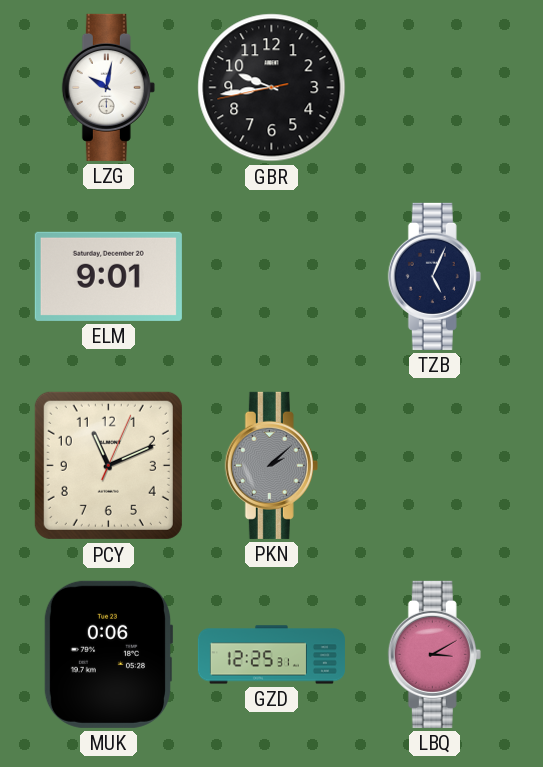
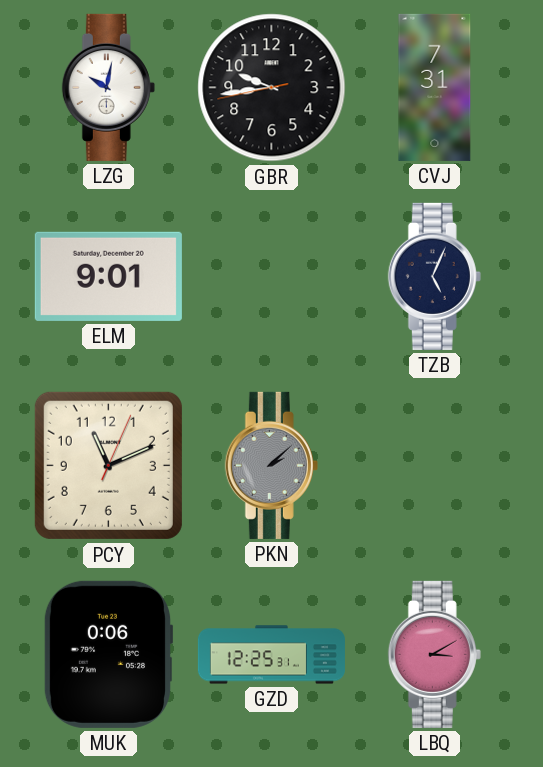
CVJ: none -> 7:31
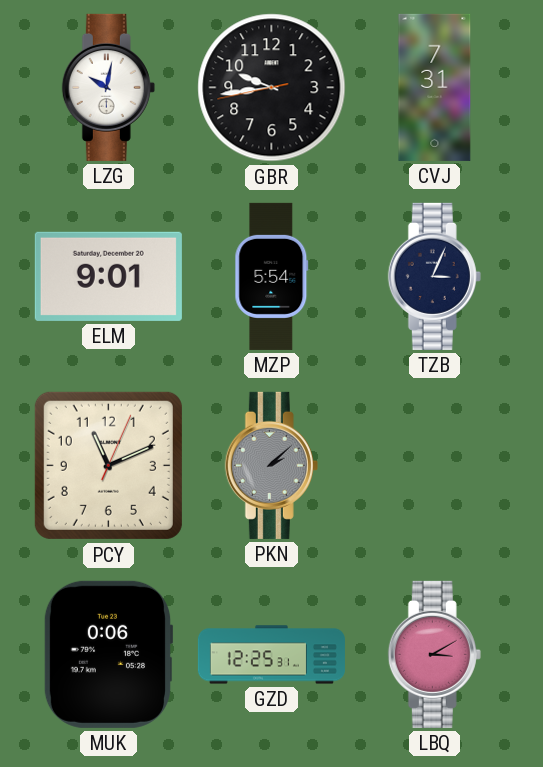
MZP: none -> 5:54
TZB: 5:04 -> 3:04
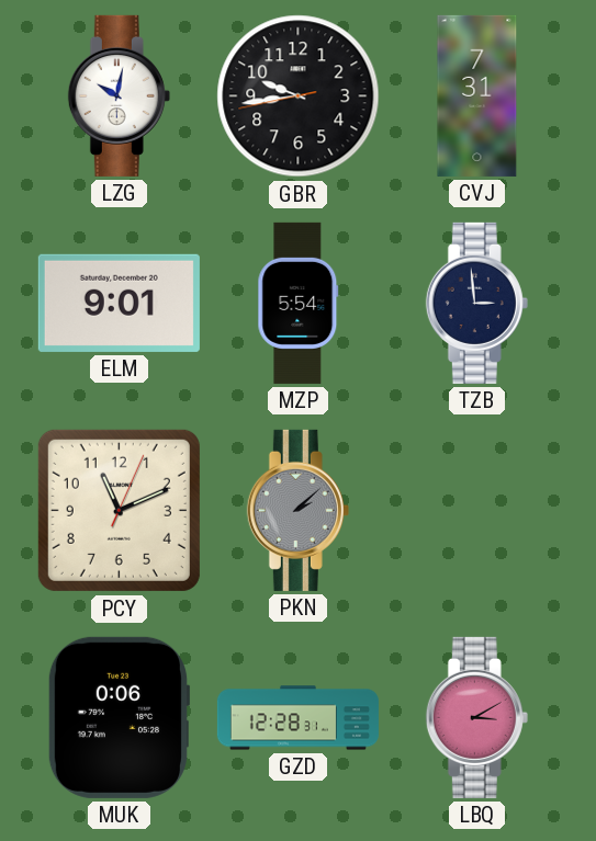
TZB: 3:04 -> 2:59
GZD: 12:25 -> 12:28
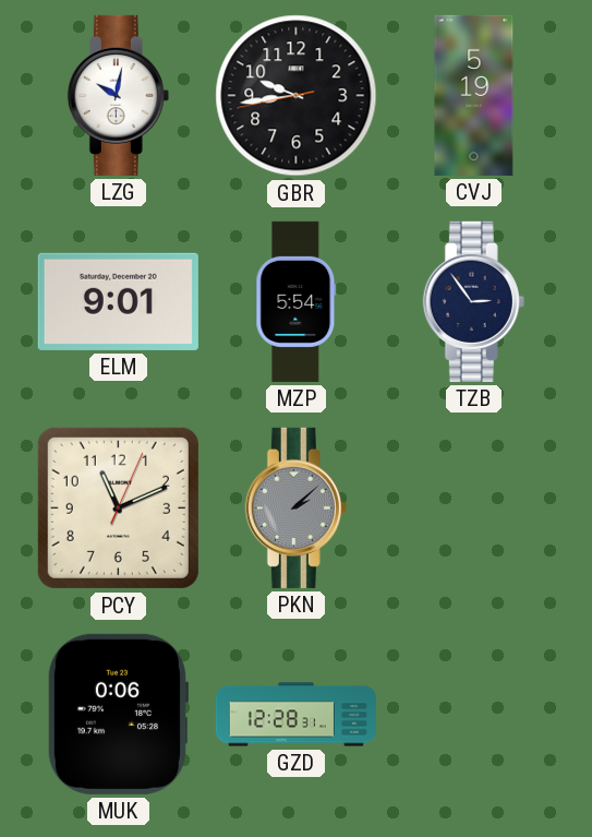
CVJ: 7:31 -> 5:19
TZB: 2:59 -> 2:54
LBQ: 3:10 -> none
